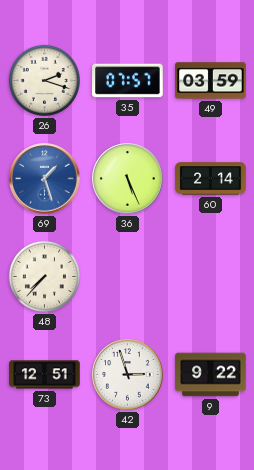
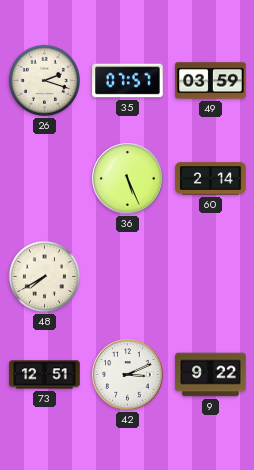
69: 1:27 -> none
48: 7:37 -> 7:40
42: 2:57 -> 3:11
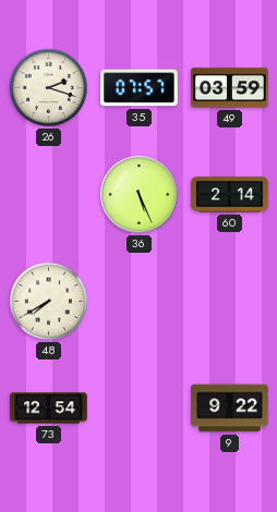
73: 12:51 -> 12:54
42: 3:11 -> none
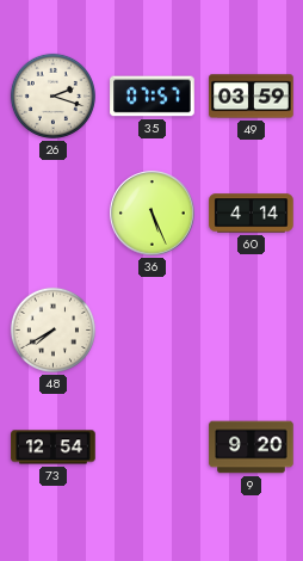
60: 2:14 -> 4:14
9: 9:22 -> 9:20
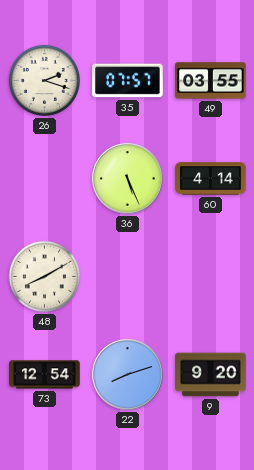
49: 03:59 -> 03:55
48: 7:40 -> 8:10
22: none -> 8:12
